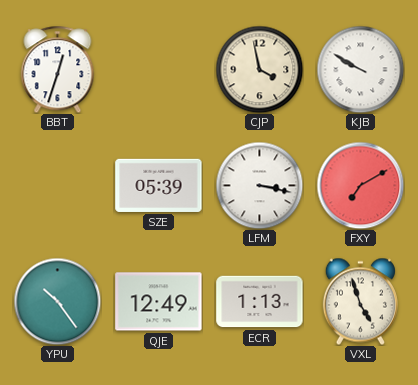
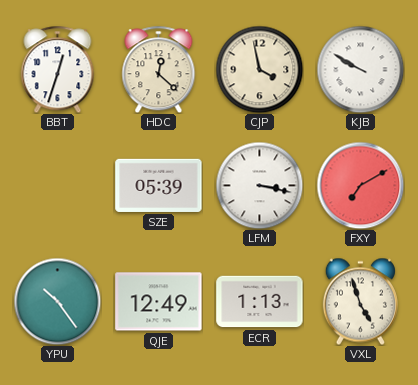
HDC: none -> 12:22
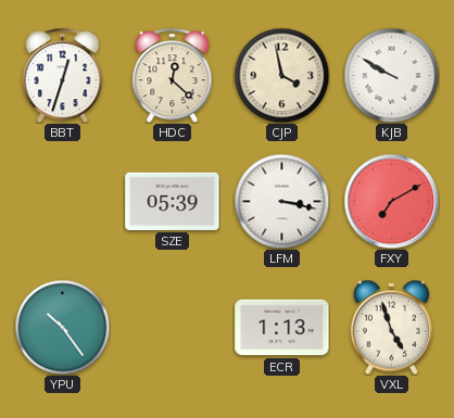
QJE: 12:49 -> none
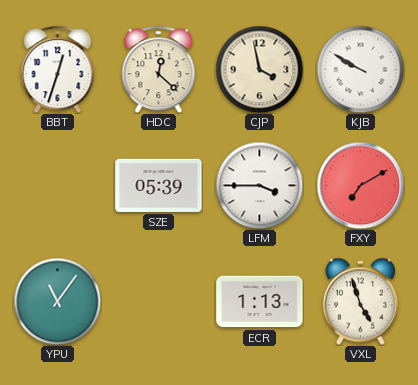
LFM: 3:17 -> 3:45
YPU: 10:24 -> 11:06
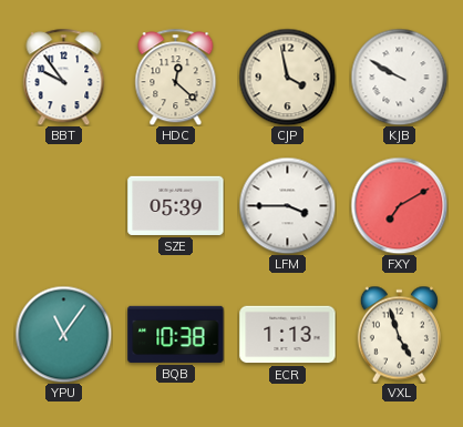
BBT: 12:33 -> 9:54
BQB: none -> 10:38
